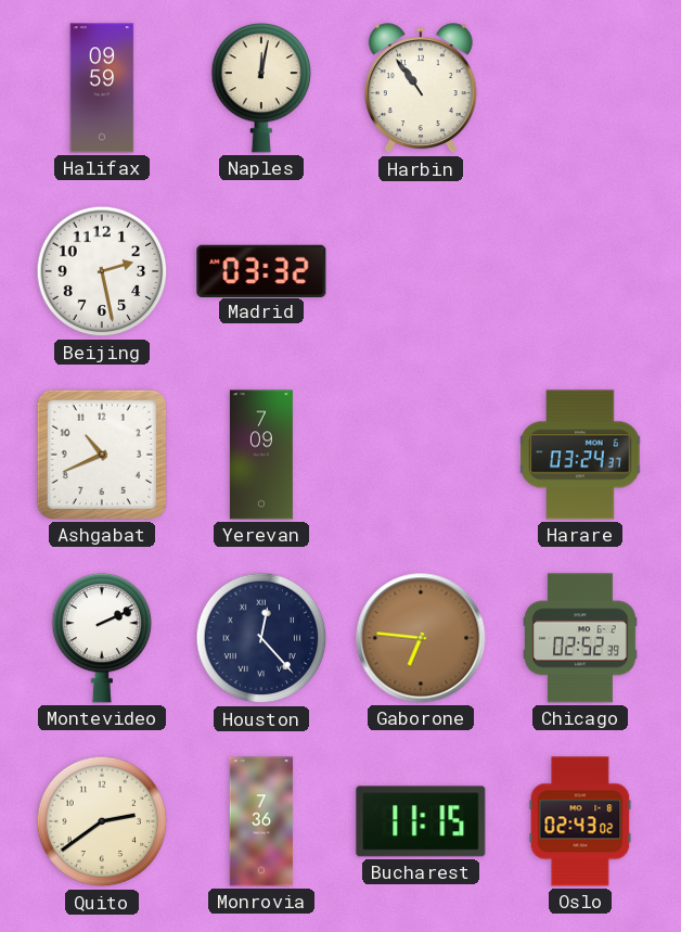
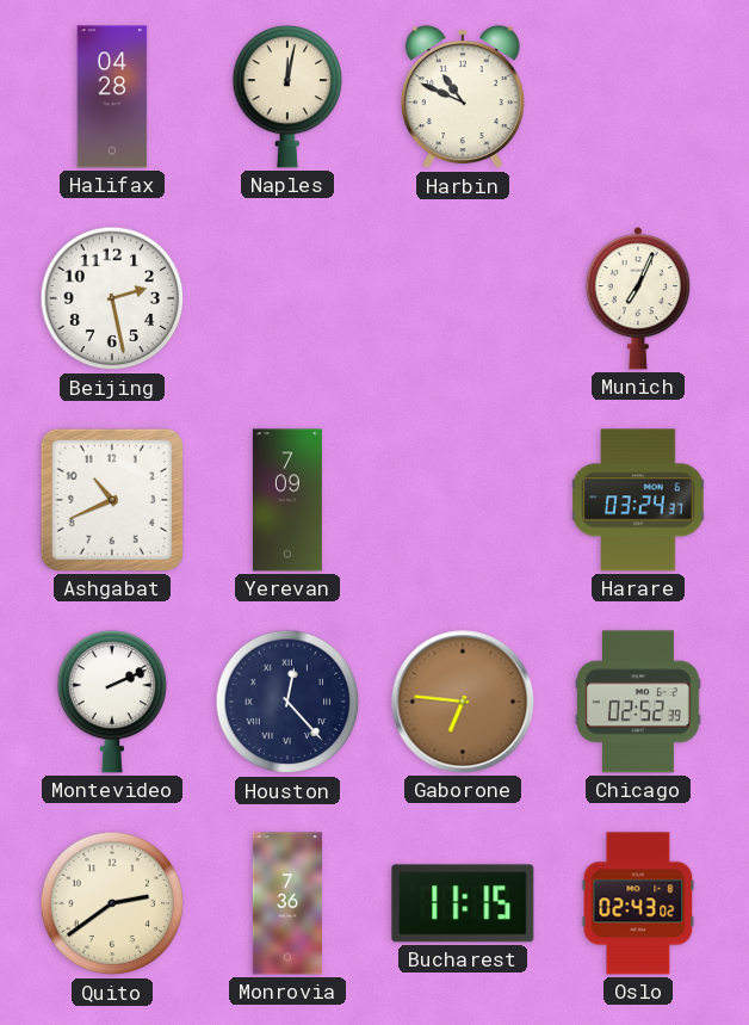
Halifax: 09:59 -> 04:28
Harbin: 10:54 -> 10:49
Madrid: 03:32 -> none
Munich: none -> 7:04
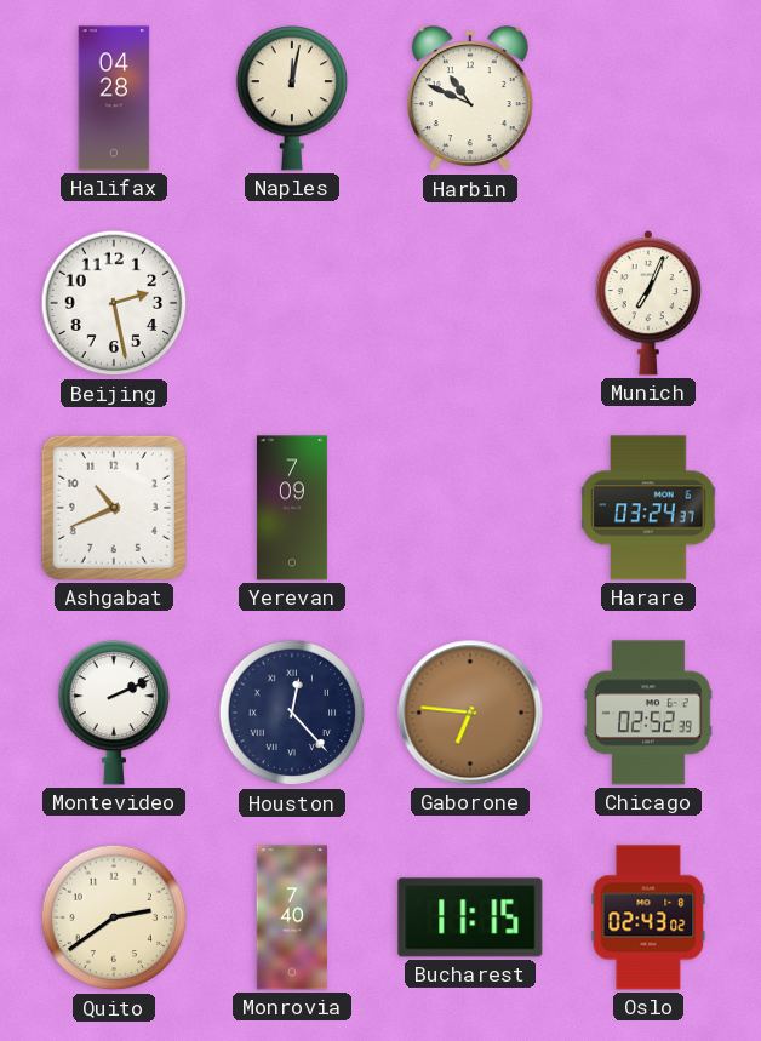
Monrovia: 7:36 -> 7:40
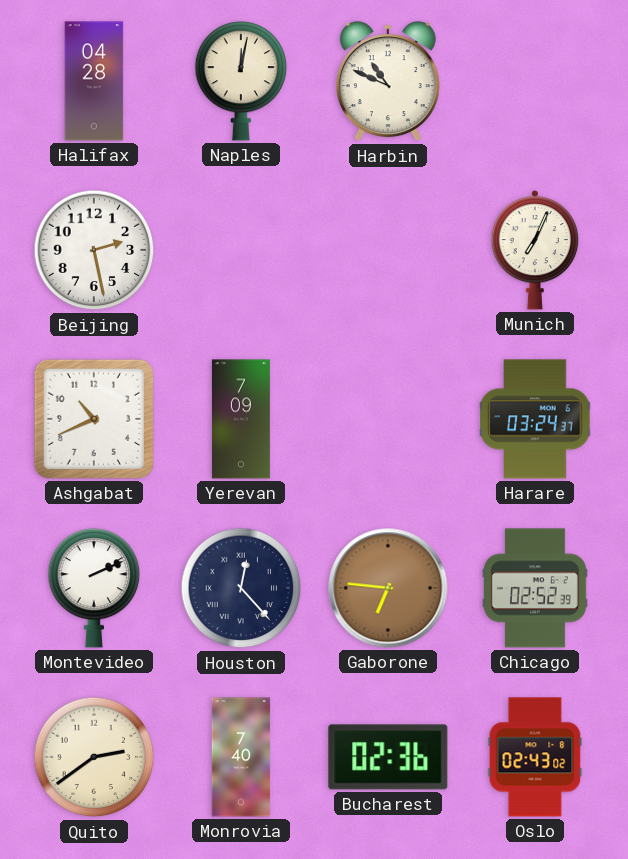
Bucharest: 11:15 -> 02:36
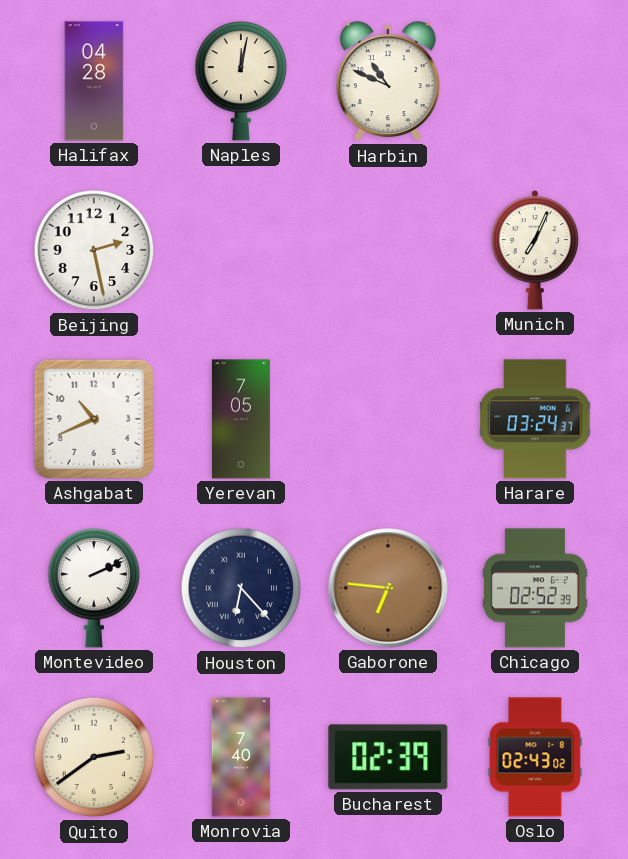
Yerevan: 7:09 -> 7:05
Houston: 12:23 -> 6:23
Bucharest: 02:36 -> 02:39
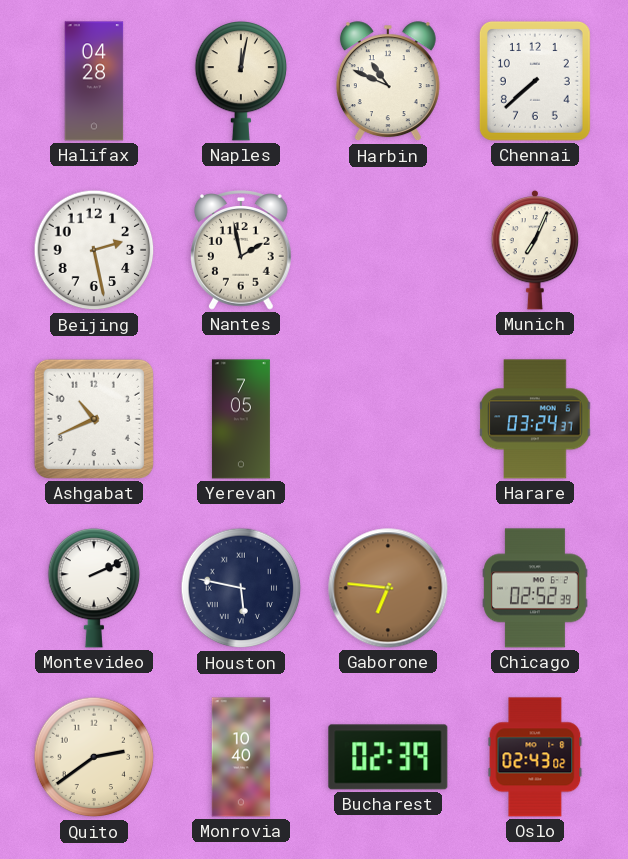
Chennai: none -> 7:38
Nantes: none -> 1:58
Houston: 6:23 -> 5:47
Monrovia: 7:40 -> 10:40
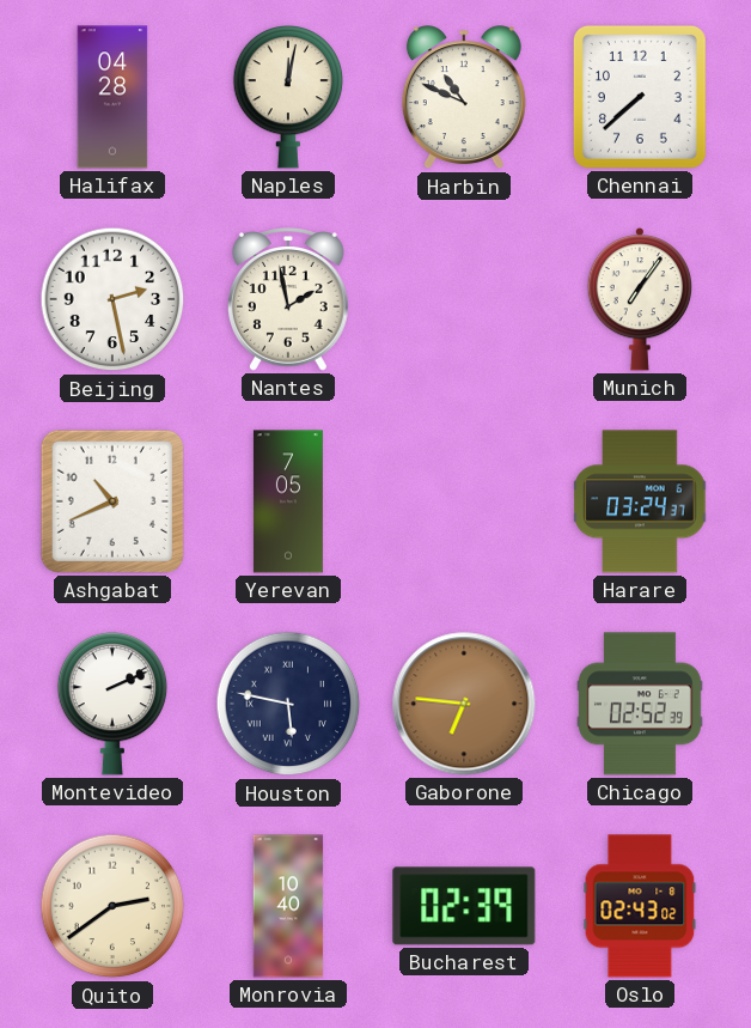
Munich: 7:04 -> 7:06
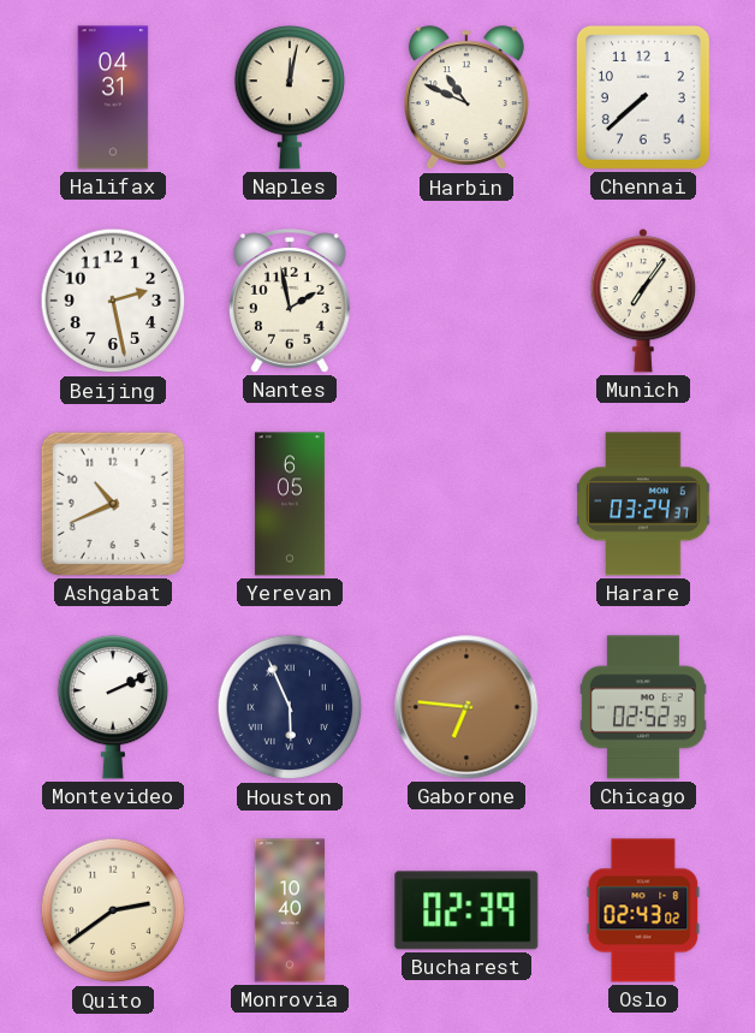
Halifax: 04:28 -> 04:31
Yerevan: 7:05 -> 6:05
Houston: 5:47 -> 5:56
